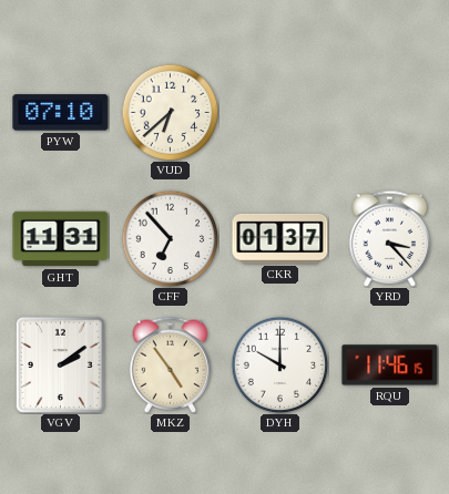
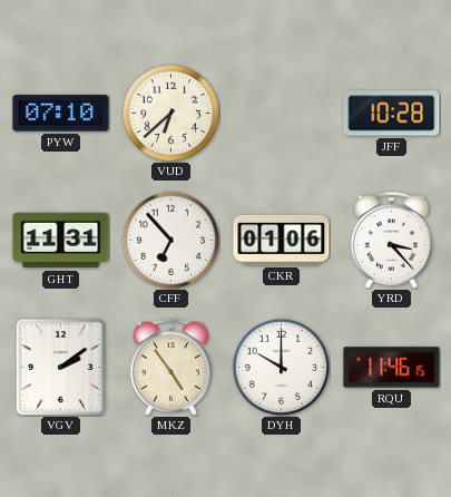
JFF: none -> 10:28
CKR: 01:37 -> 01:06
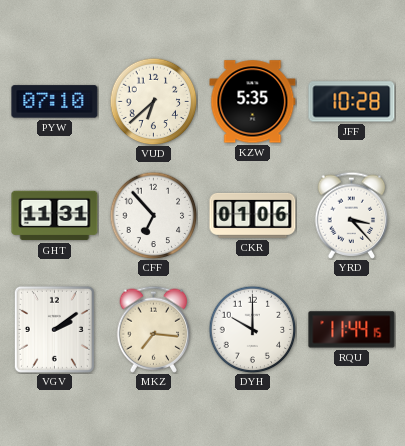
KZW: none -> 5:35
MKZ: 4:54 -> 7:16
RQU: 11:46 -> 11:44
